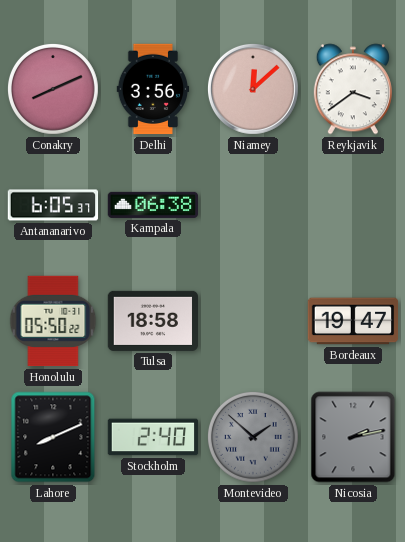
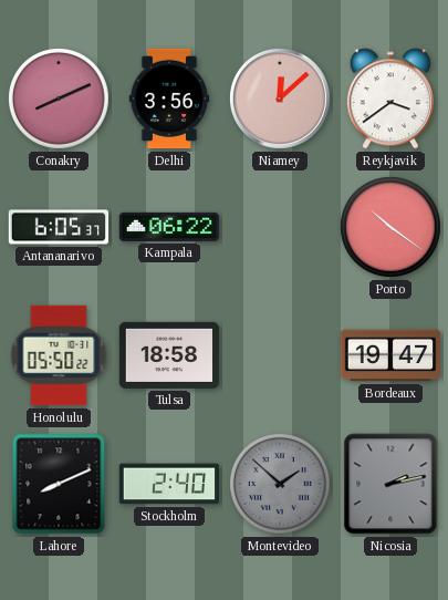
Kampala: 06:38 -> 06:22
Porto: none -> 10:21
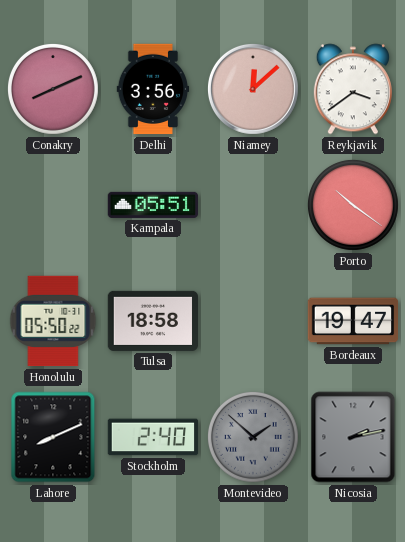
Antananarivo: 6:05 -> none
Kampala: 06:22 -> 05:51
